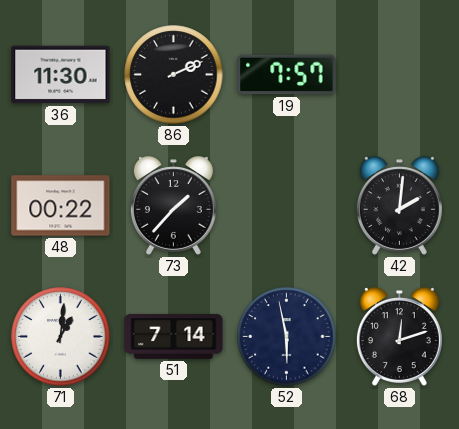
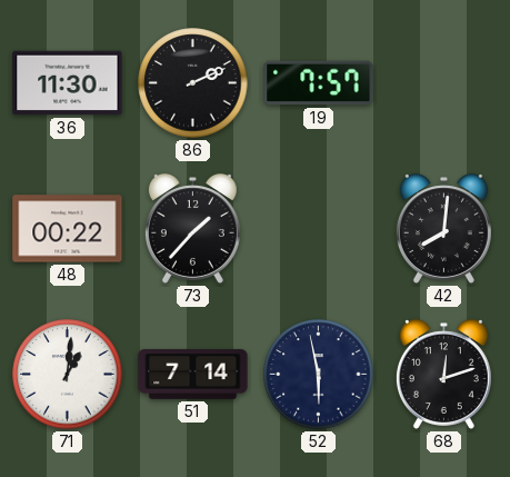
42: 2:01 -> 8:01
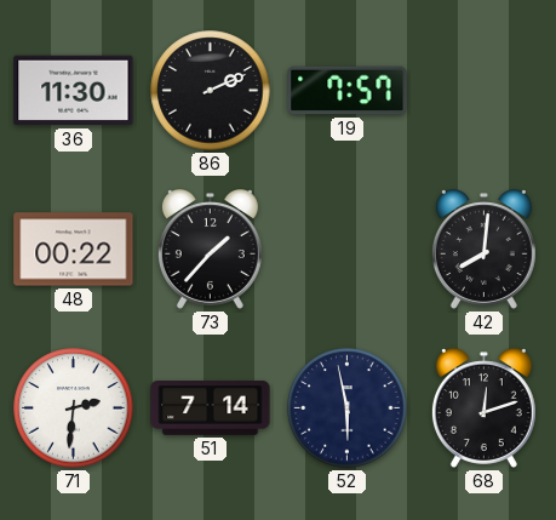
71: 1:01 -> 2:31
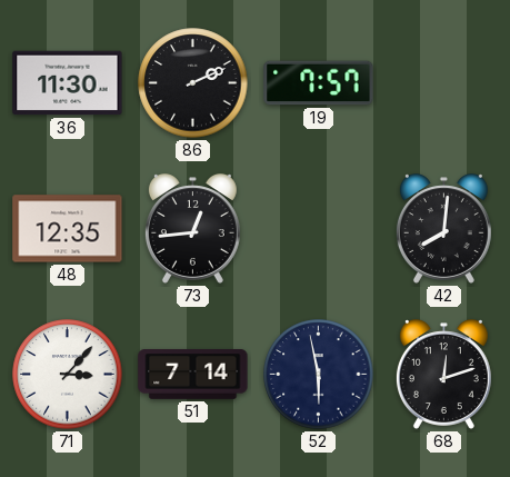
48: 00:22 -> 12:35
73: 1:37 -> 12:44
71: 2:31 -> 3:07
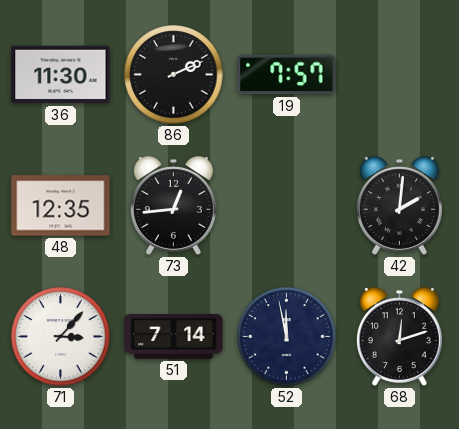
42: 8:01 -> 2:01
52: 5:58 -> 11:58
